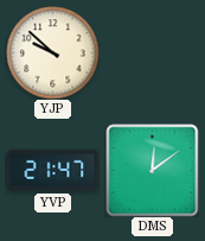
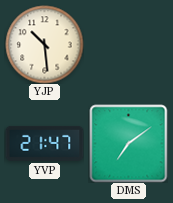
YJP: 9:52 -> 10:29
DMS: 12:09 -> 7:09
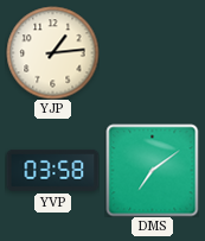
YJP: 10:29 -> 1:14
YVP: 21:47 -> 03:58
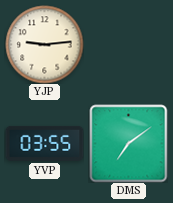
YJP: 1:14 -> 9:14
YVP: 03:58 -> 03:55
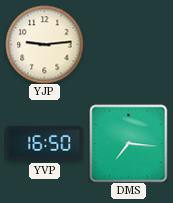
YVP: 03:55 -> 16:50
DMS: 7:09 -> 7:16
